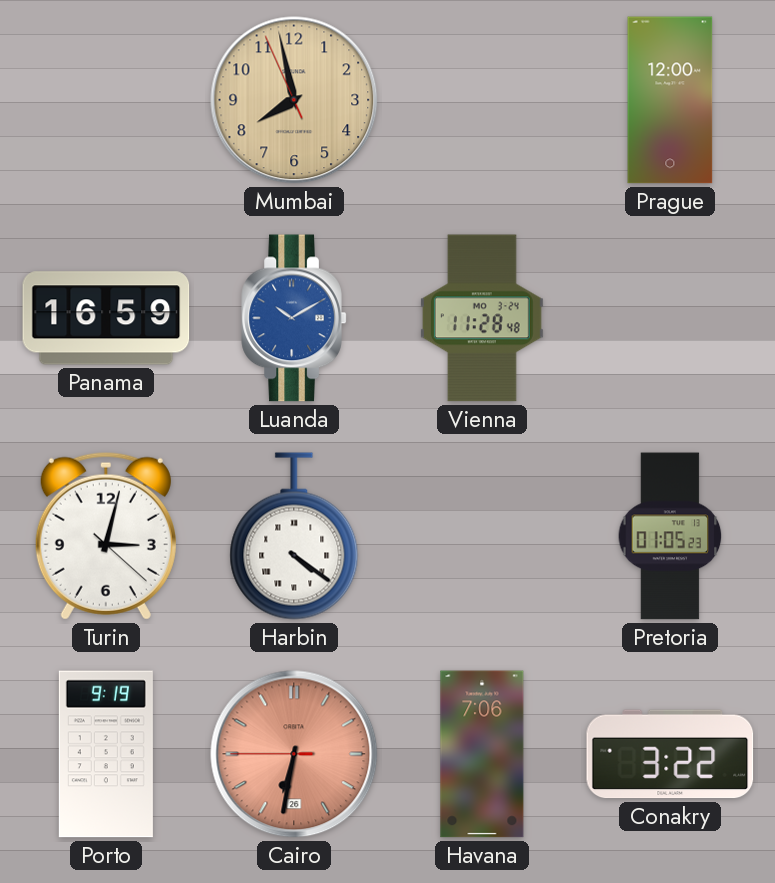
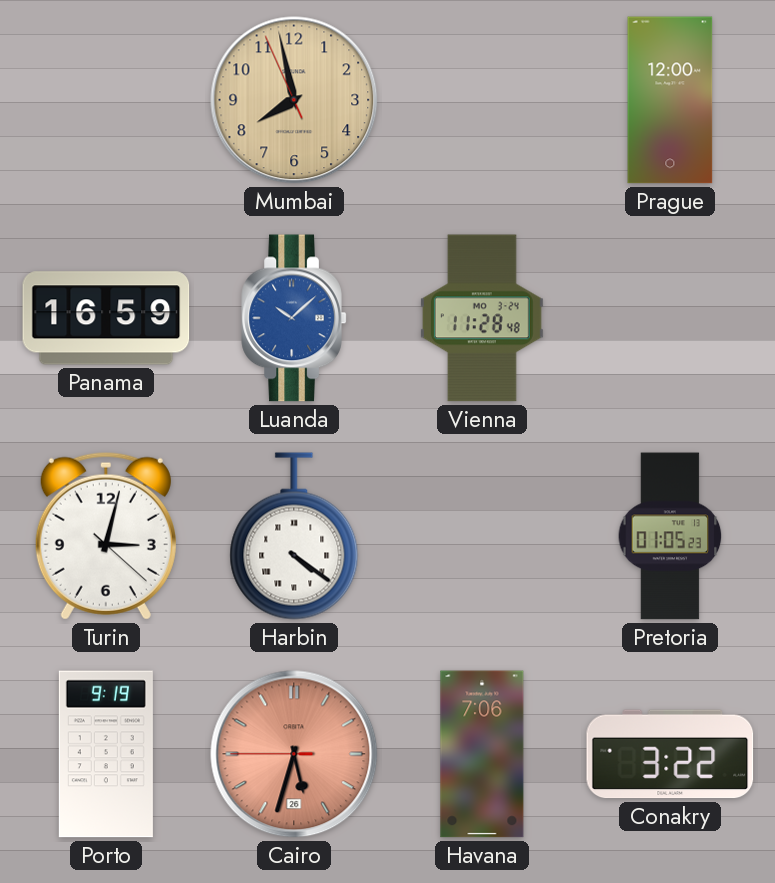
Luanda: 10:10 -> 10:08
Cairo: 6:31 -> 5:32
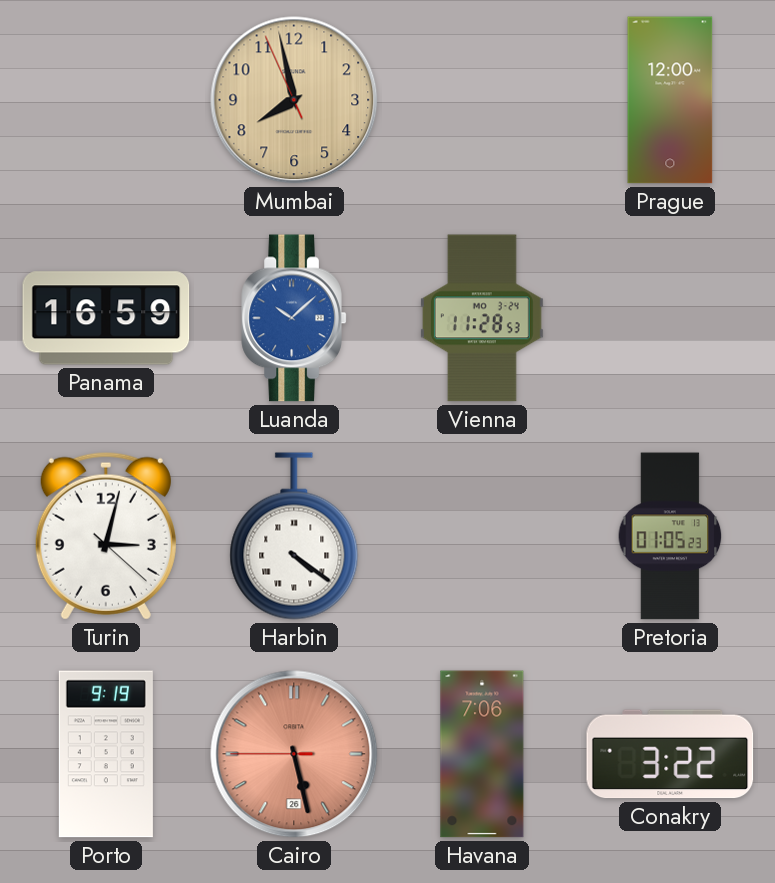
Vienna: 11:28:48 -> 11:28:53
Cairo: 5:32 -> 5:27
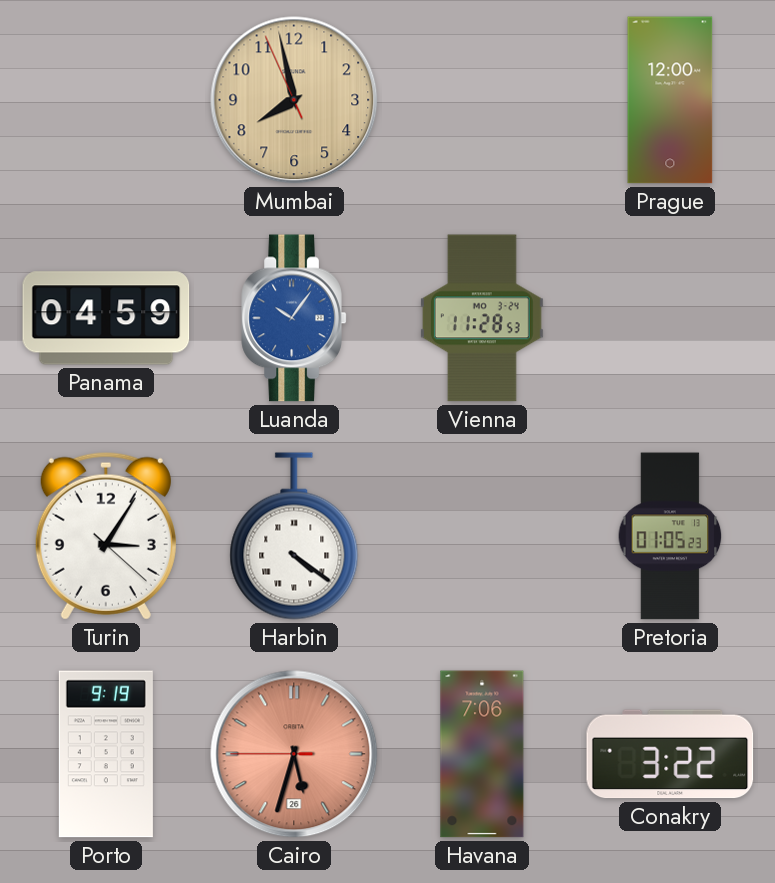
Panama: 16:59 -> 04:59
Luanda: 10:08 -> 10:06
Turin: 3:02 -> 3:05
Cairo: 5:27 -> 5:32
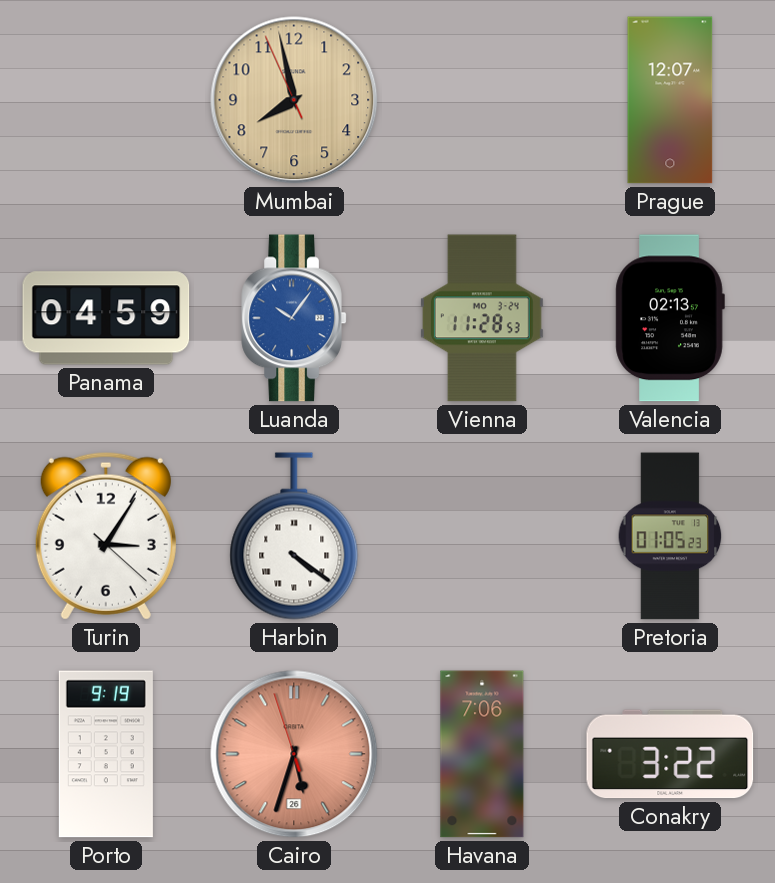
Prague: 12:00 -> 12:07
Valencia: none -> 02:13
Cairo: 5:32:45 -> 5:32:57
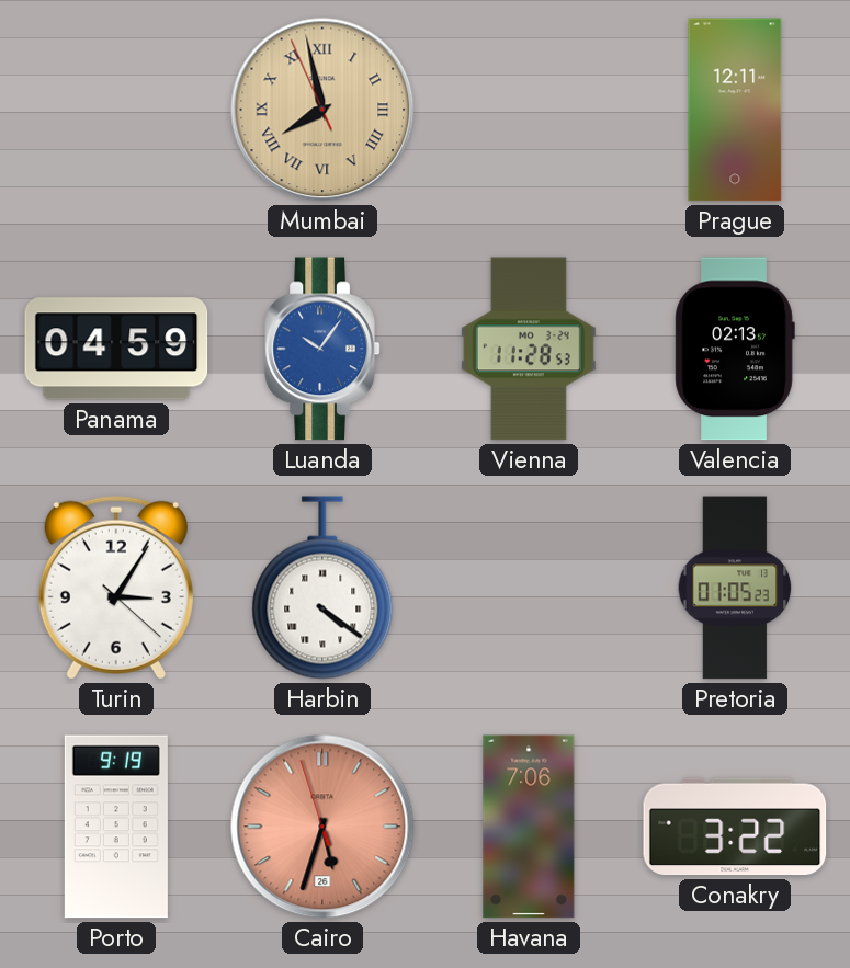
Mumbai numerals: Arabic -> Roman
Prague: 12:07 -> 12:11
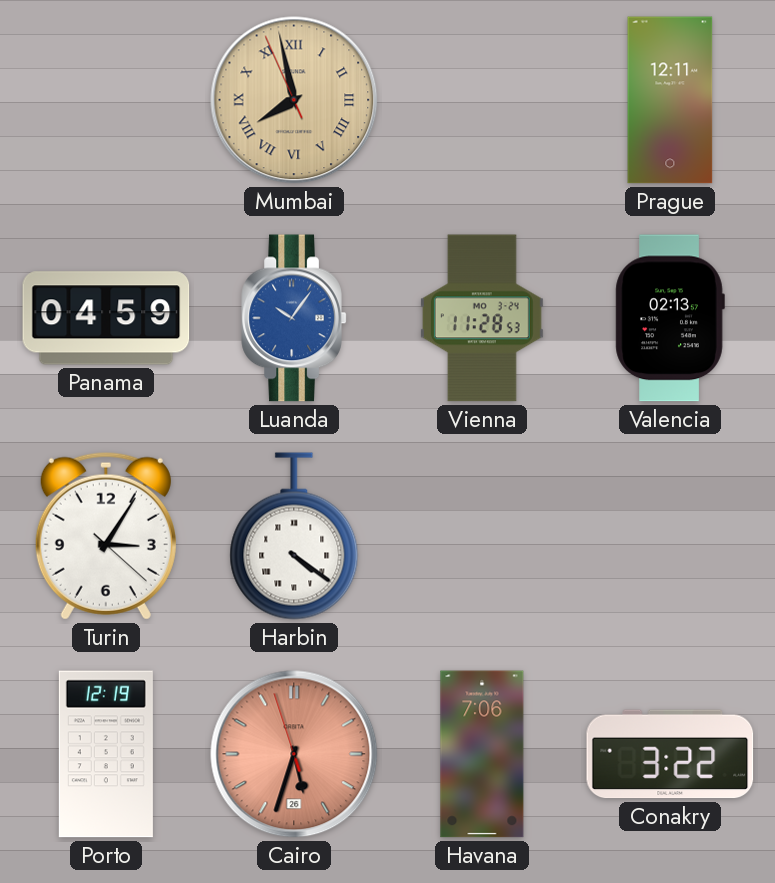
Pretoria: 01:05 -> none
Porto: 9:19 -> 12:19
